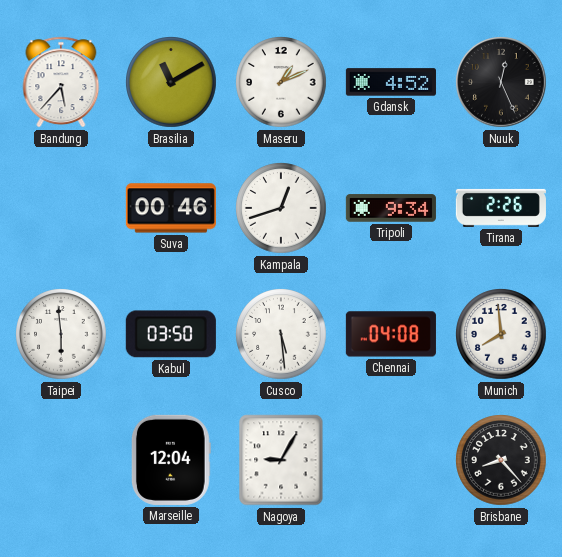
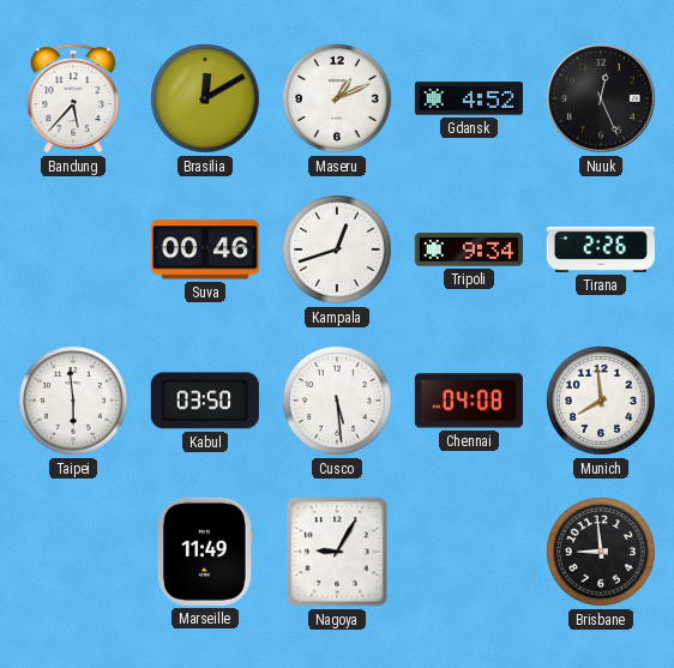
Brasilia: 11:10 -> 12:10
Marseille: 12:04 -> 11:49
Brisbane: 8:23 -> 8:59
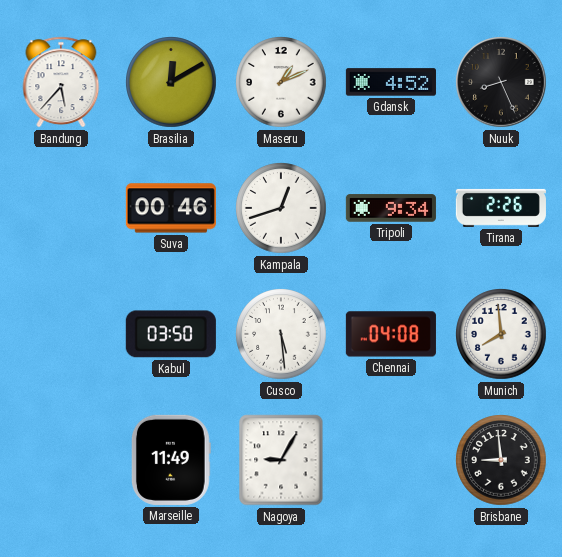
Nuuk: 12:26 -> 8:26
Taipei: 5:59 -> none
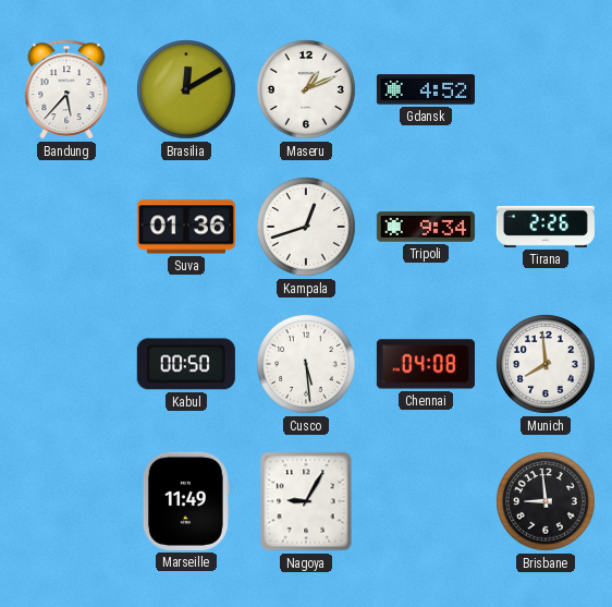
Nuuk: 8:26 -> none
Suva: 00:46 -> 01:36
Kabul: 03:50 -> 00:50
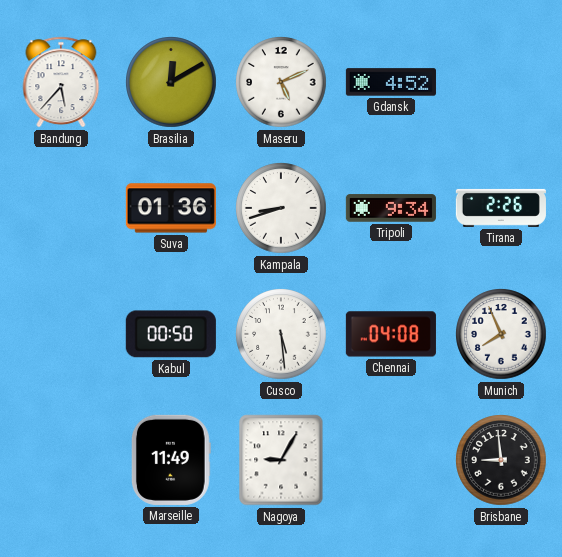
Maseru: 1:11 -> 5:11
Kampala: 12:42 -> 8:42
Munich: 7:59 -> 7:56
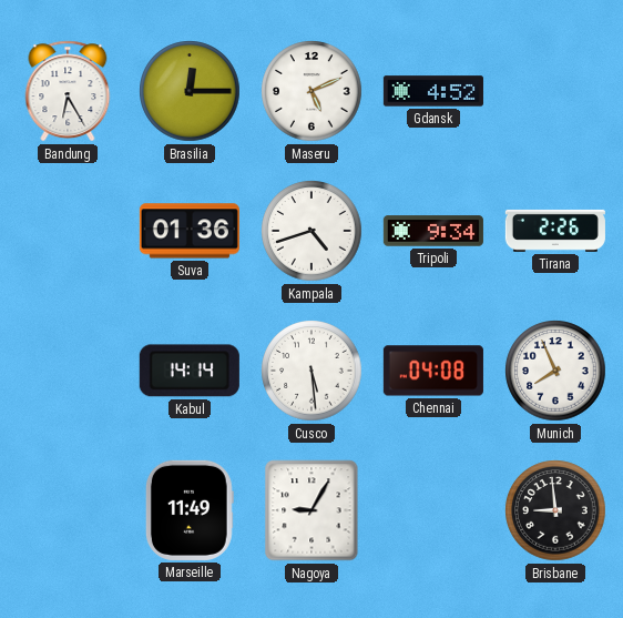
Bandung: 5:37 -> 6:25
Brasilia: 12:10 -> 12:15
Kampala: 8:42 -> 4:42
Kabul: 00:50 -> 14:14
